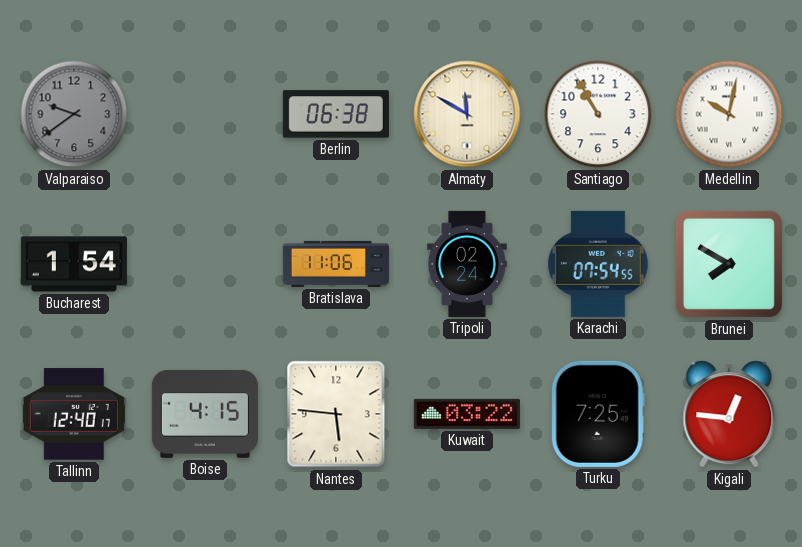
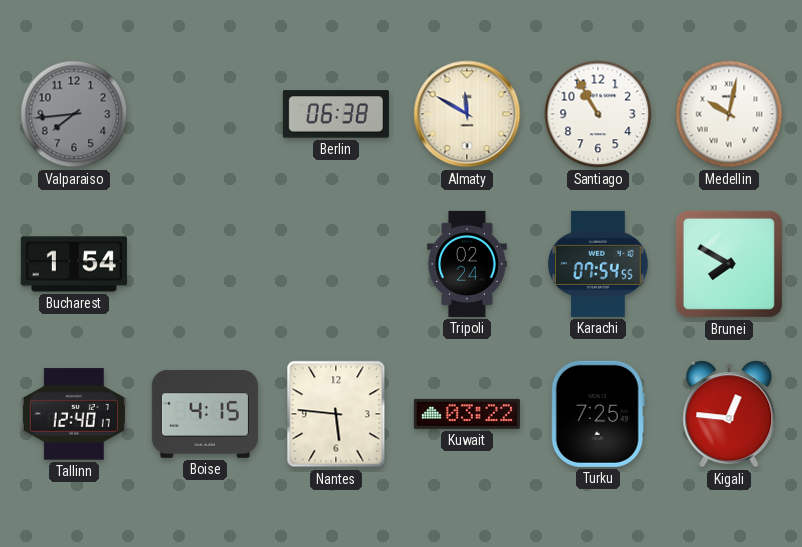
Valparaiso: 9:39 -> 7:44
Bratislava: 11:06 -> none
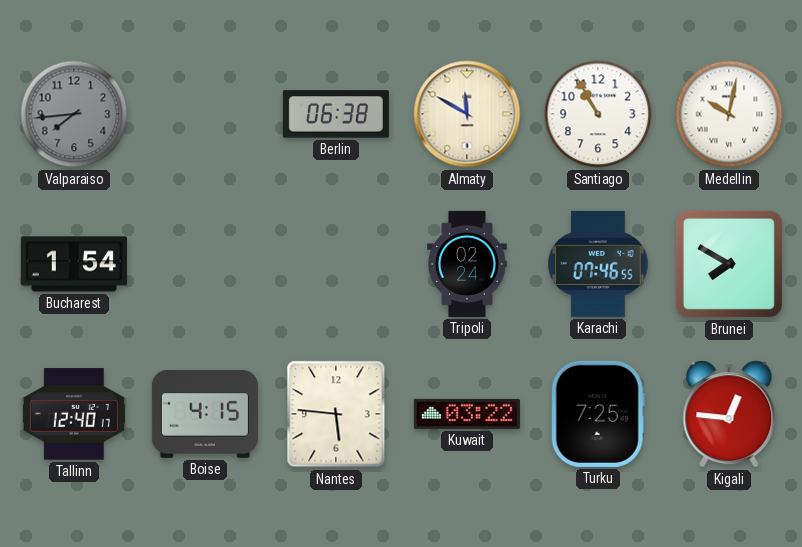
Karachi: 07:54 -> 07:46
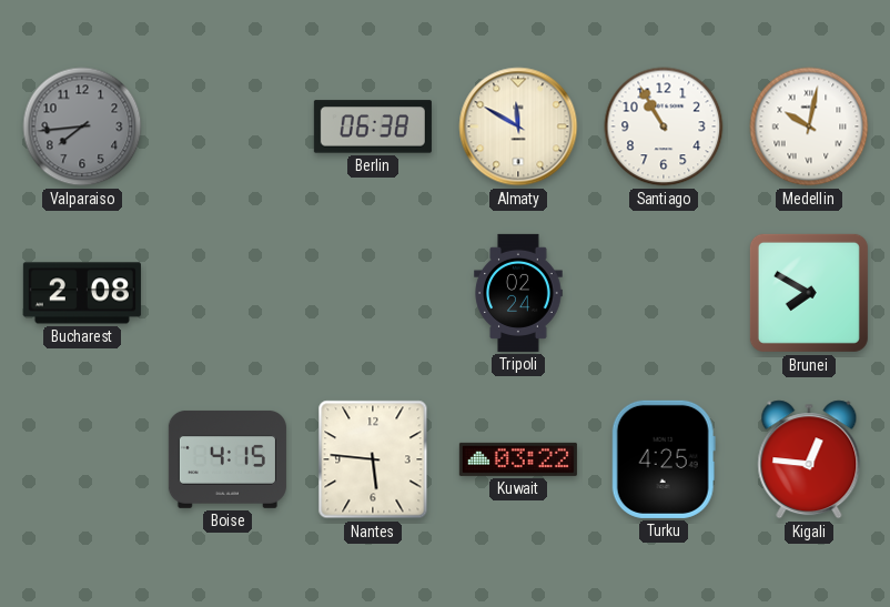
Bucharest: 1:54 -> 2:08
Karachi: 07:46 -> none
Tallinn: 12:40 -> none
Turku: 7:25 -> 4:25
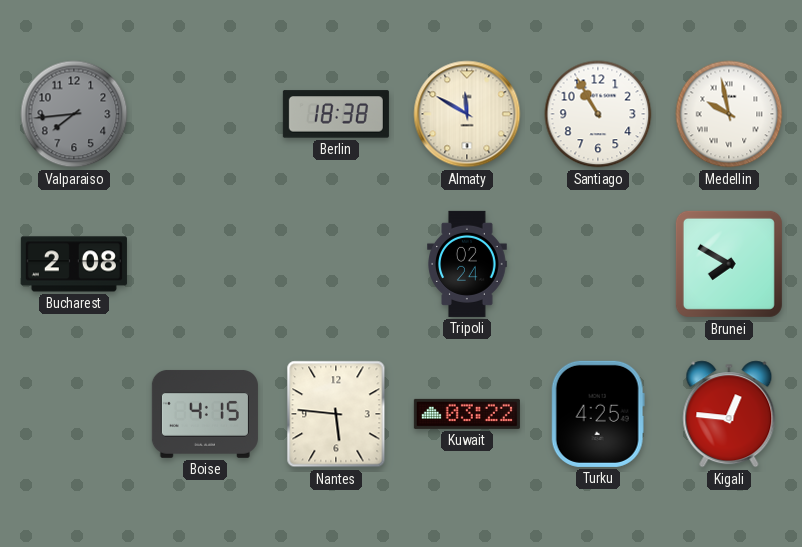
Berlin: 06:38 -> 18:38
Medellin: 10:02 -> 9:58
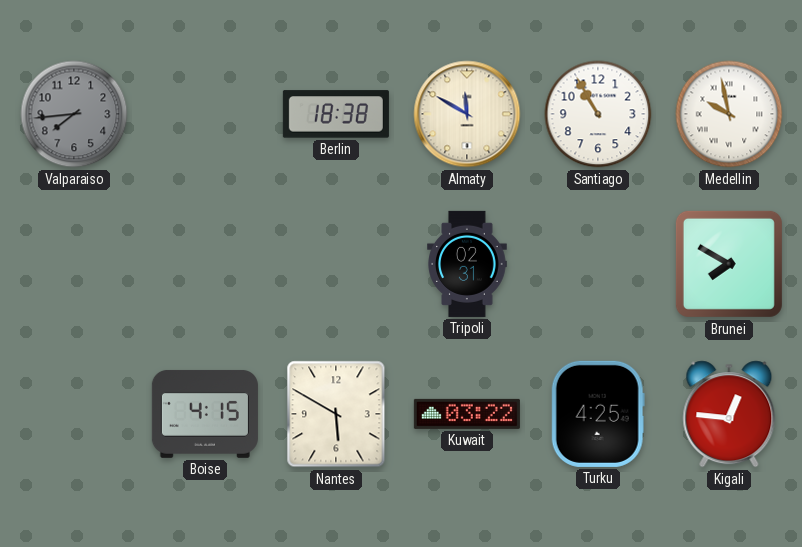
Bucharest: 2:08 -> none
Tripoli: 02:24 -> 02:31
Nantes: 5:46 -> 5:50
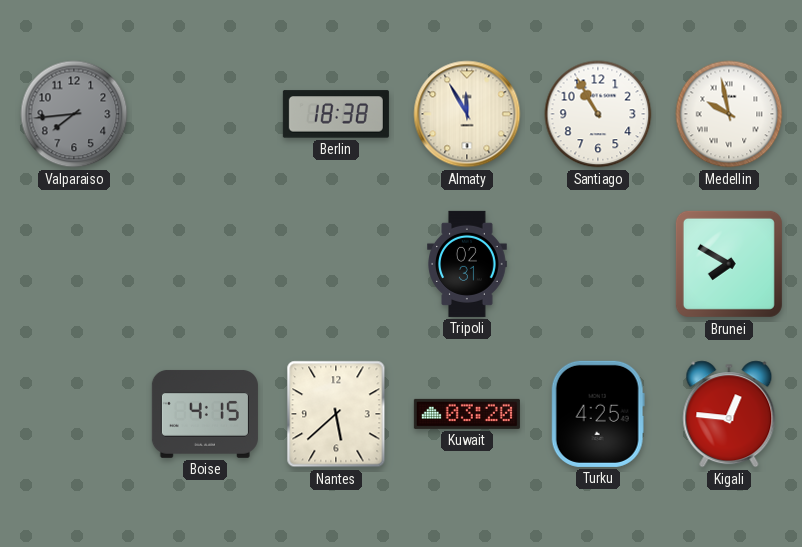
Almaty: 11:50 -> 11:55
Nantes: 5:50 -> 5:38
Kuwait: 03:22 -> 03:20
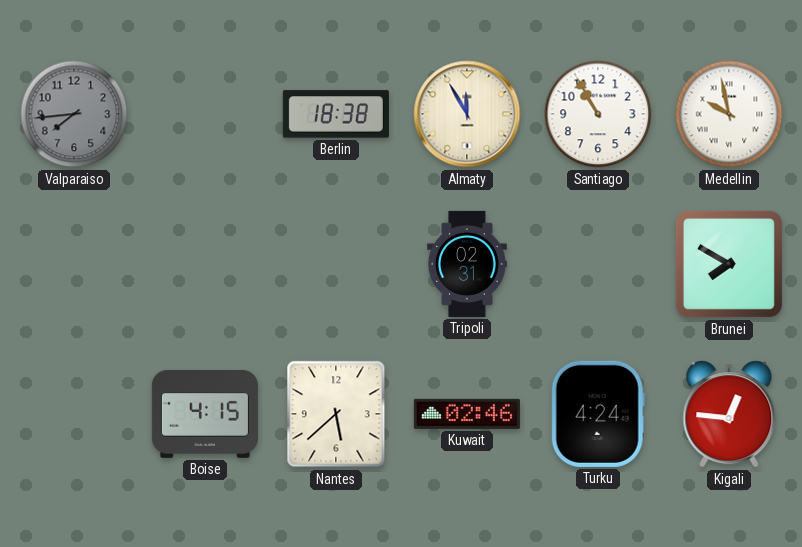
Kuwait: 03:20 -> 02:46
Turku: 4:25 -> 4:24
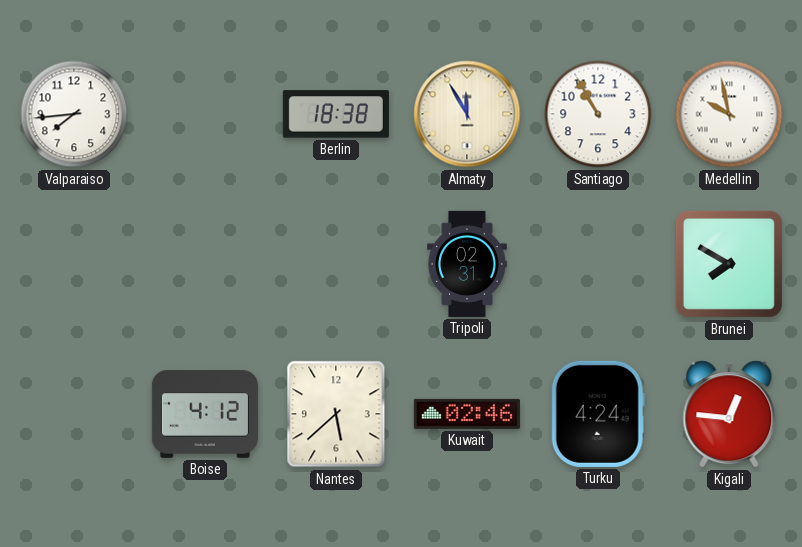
Valparaiso dial: grey -> white
Boise: 4:15 -> 4:12
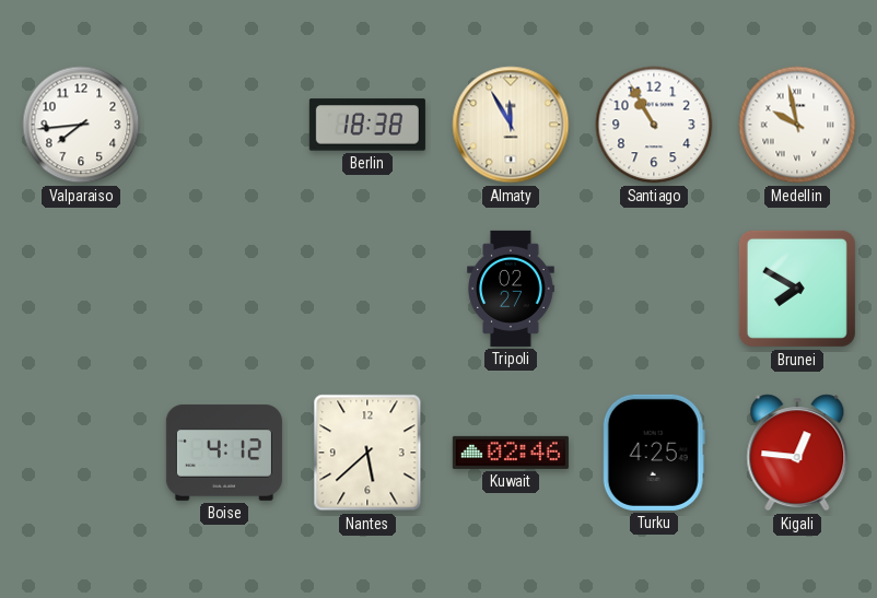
Tripoli: 02:31 -> 02:27
Turku: 4:24 -> 4:25
